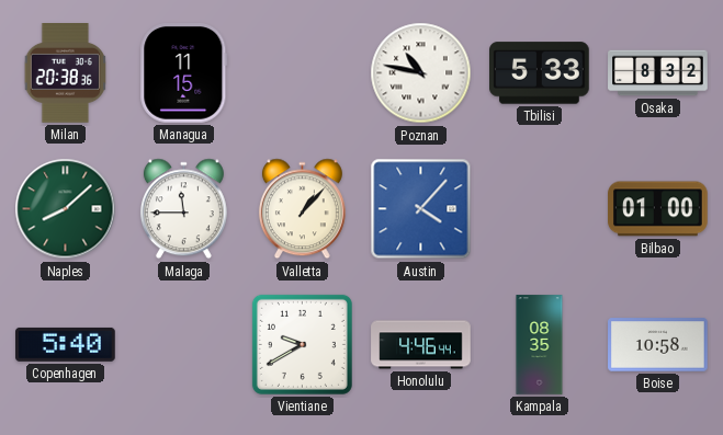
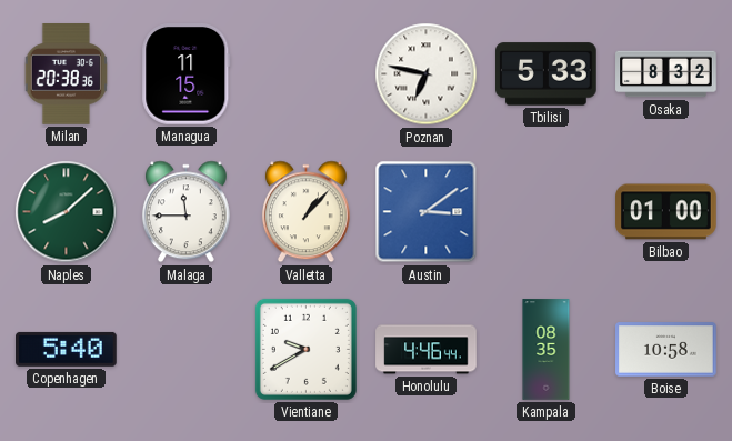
Poznan: 10:47 -> 6:47
Austin: 4:07 -> 3:09
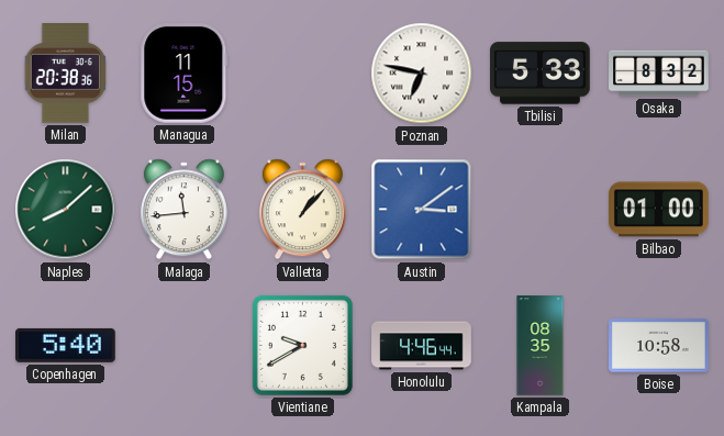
Malaga: 11:45 -> 11:44
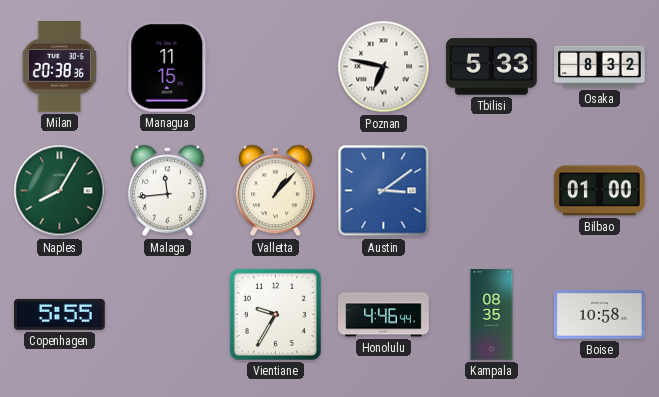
Naples: 8:08 -> 8:05
Copenhagen: 5:40 -> 5:55
Vientiane: 9:40 -> 9:35
